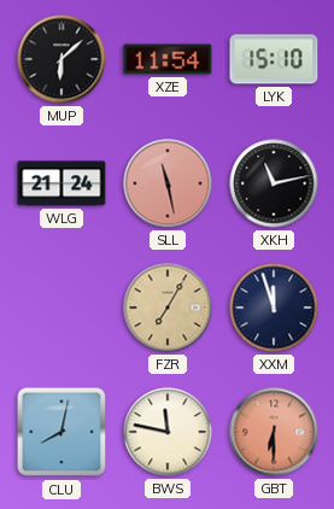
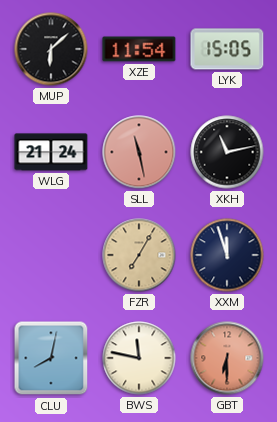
LYK: 15:10 -> 15:05
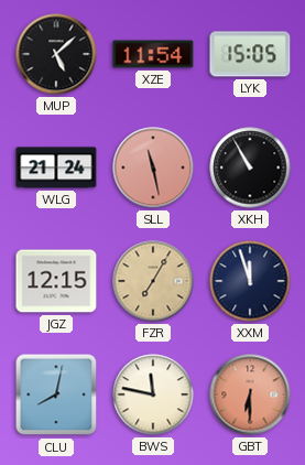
MUP: 6:08 -> 5:08
XKH: 11:13 -> 10:55
JGZ: none -> 12:15
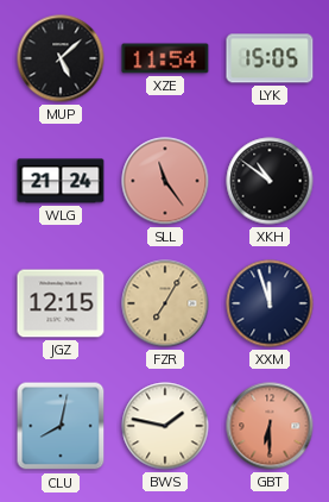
SLL: 11:28 -> 11:24
XKH: 10:55 -> 10:51
BWS: 11:47 -> 1:47
